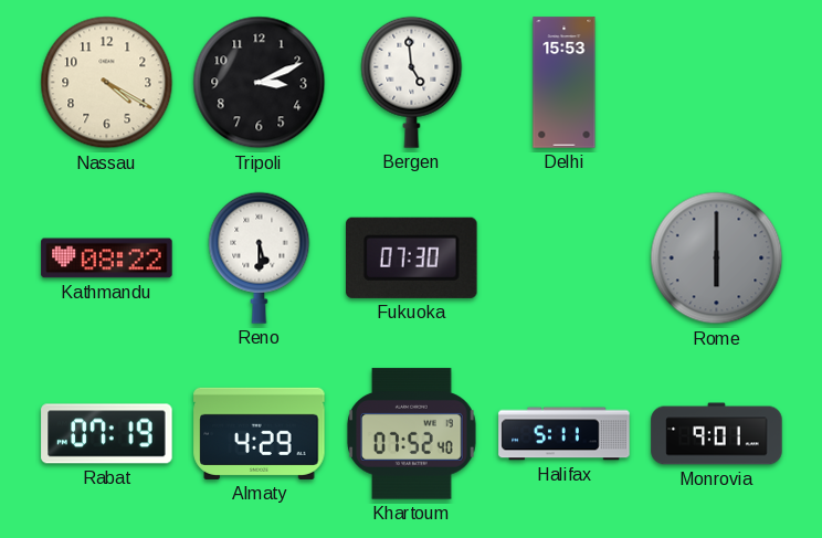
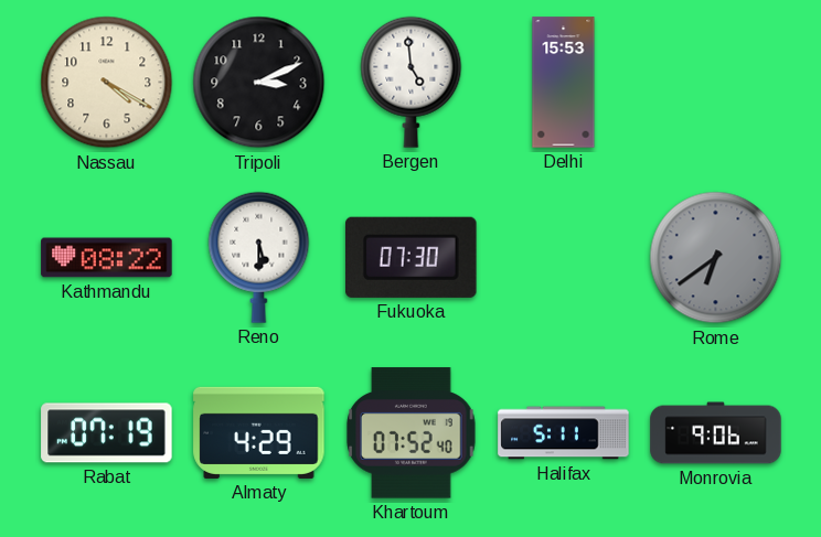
Rome: 6:00 -> 6:39
Monrovia: 9:01 -> 9:06
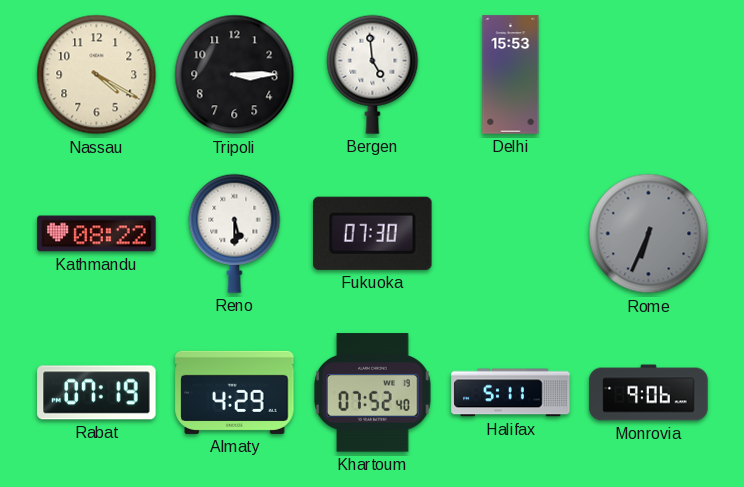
Tripoli: 3:11 -> 3:15
Rome: 6:39 -> 6:34
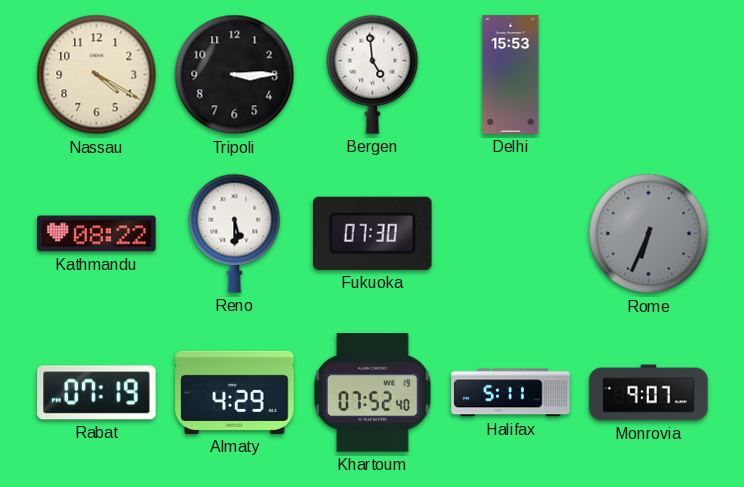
Monrovia: 9:06 -> 9:07
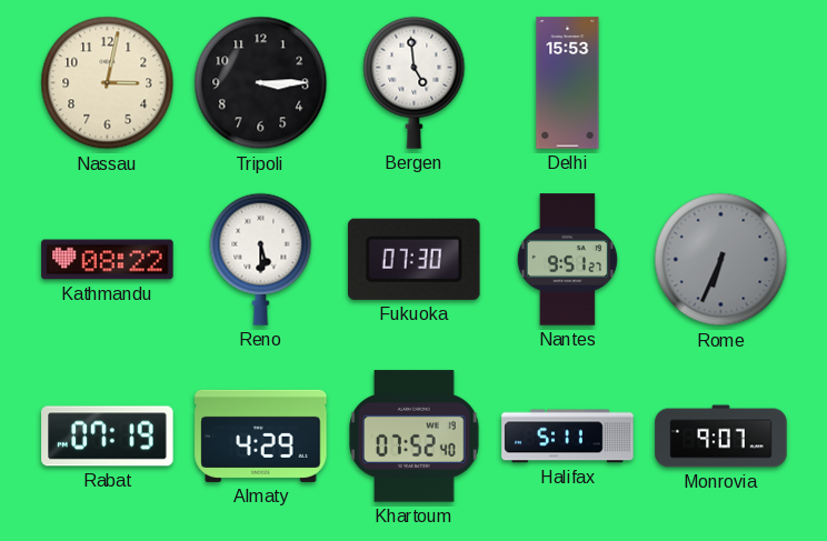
Nassau: 4:20 -> 3:02
Nantes: none -> 9:51
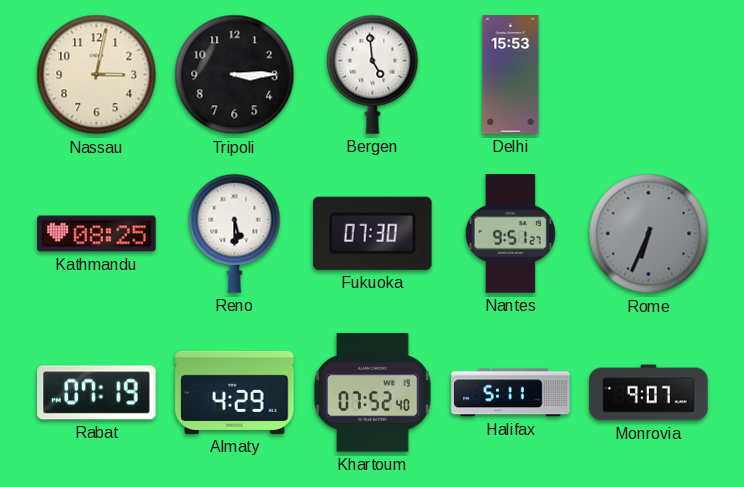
Kathmandu: 08:22 -> 08:25
